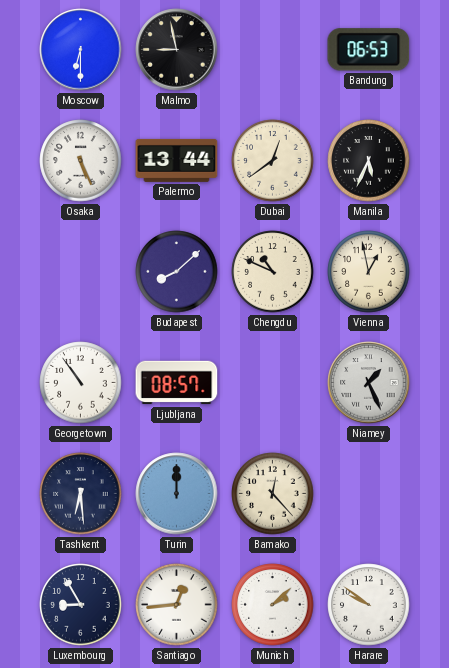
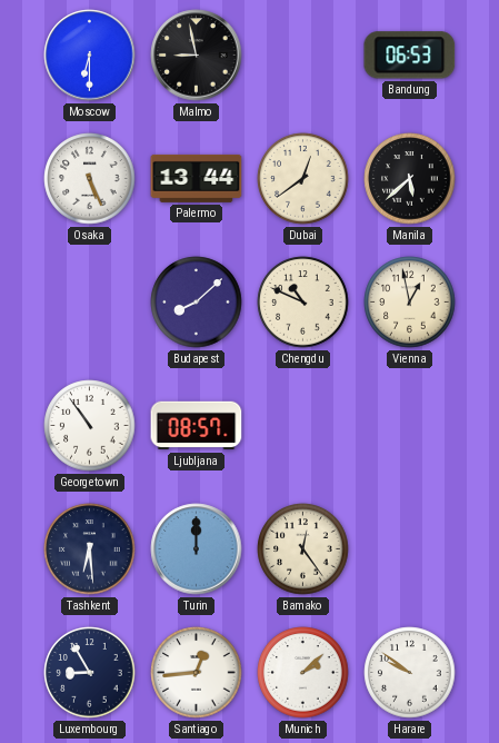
Manila: 5:34 -> 5:38
Niamey: 1:26 -> none
Bamako: 12:23 -> 12:24
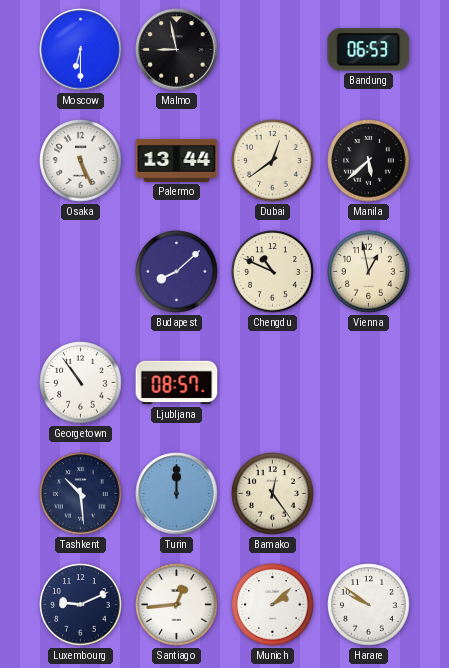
Tashkent: 6:29 -> 10:29
Luxembourg: 8:55 -> 9:11
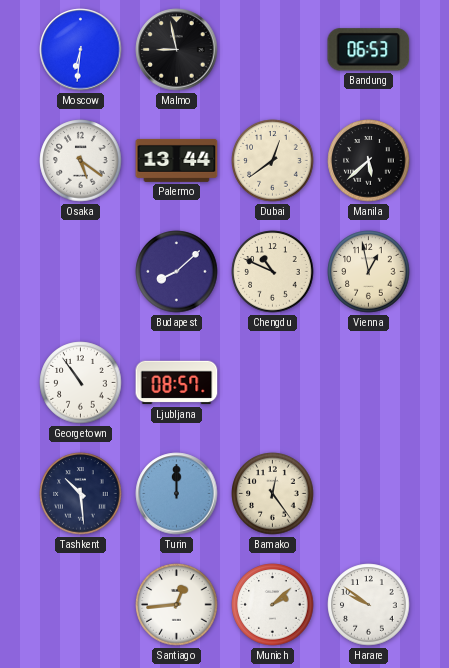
Moscow: 6:30 -> 6:31
Osaka: 5:26 -> 5:21
Luxembourg: 9:11 -> none
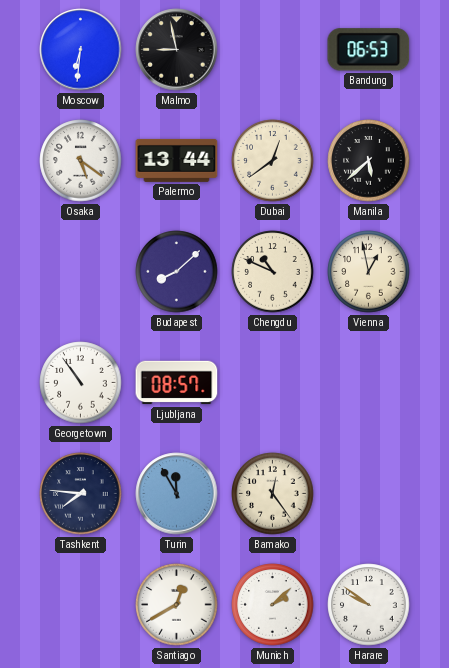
Tashkent: 10:29 -> 7:46
Turin: 12:00 -> 11:55
Santiago: 12:44 -> 12:40
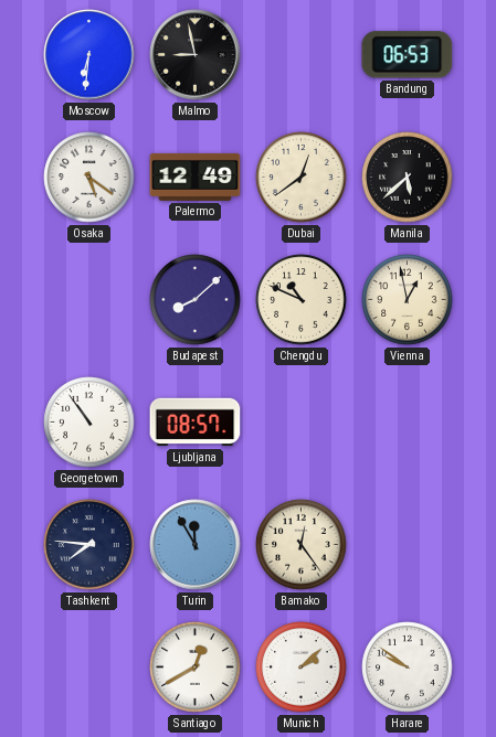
Palermo: 13:44 -> 12:49
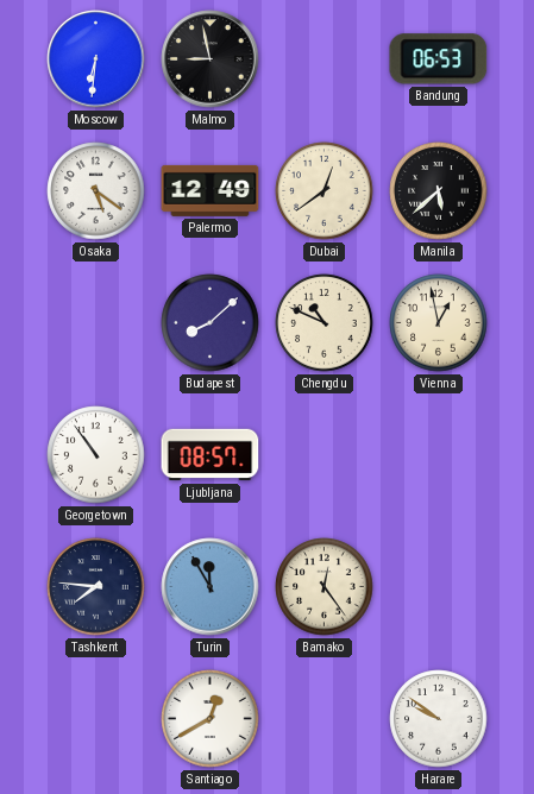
Munich: 2:08 -> none
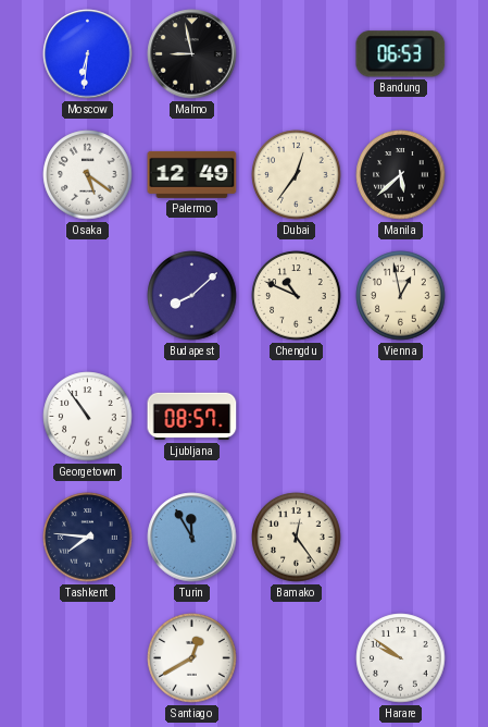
Dubai: 12:39 -> 12:36
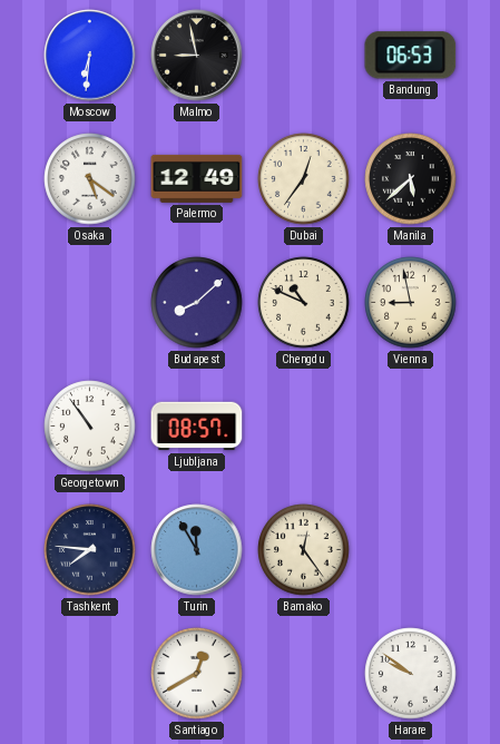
Vienna: 12:58 -> 8:58
